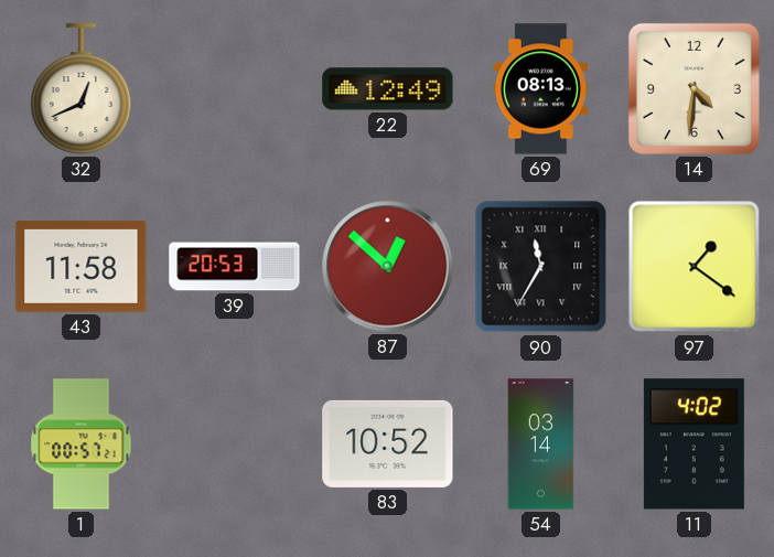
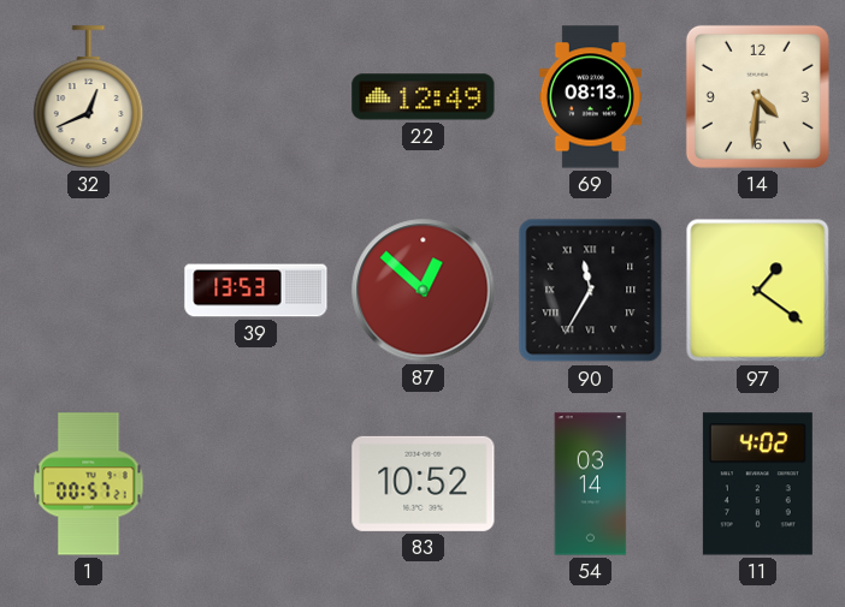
43: 11:58 -> none
39: 20:53 -> 13:53
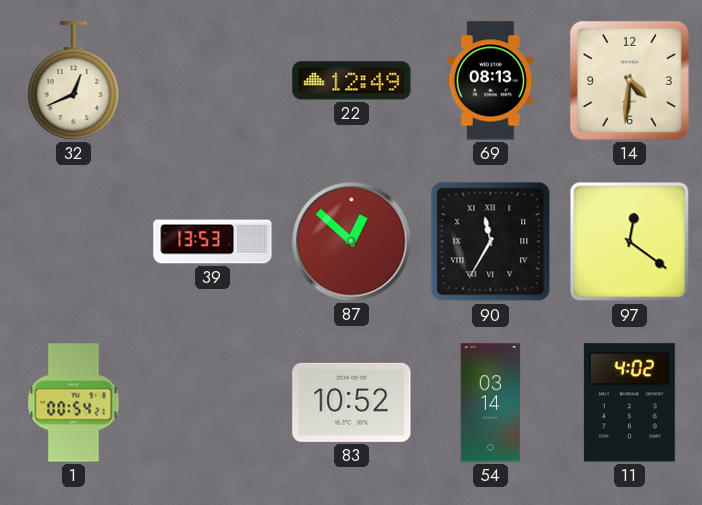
97: 1:21 -> 12:21
1: 00:57 -> 00:54
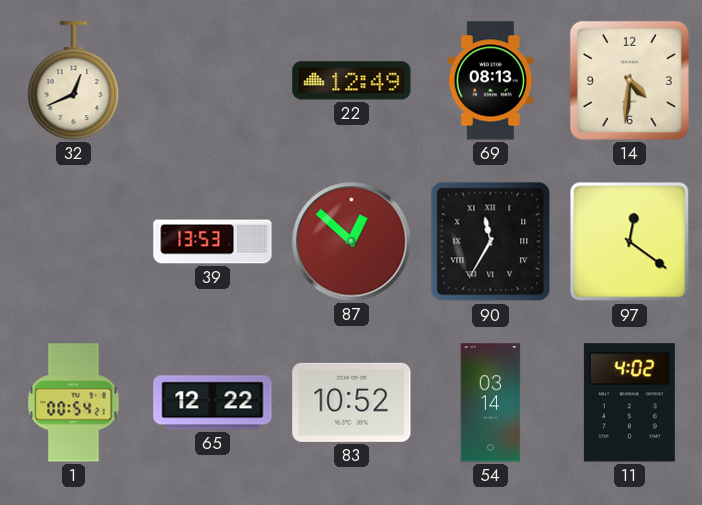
65: none -> 12:22
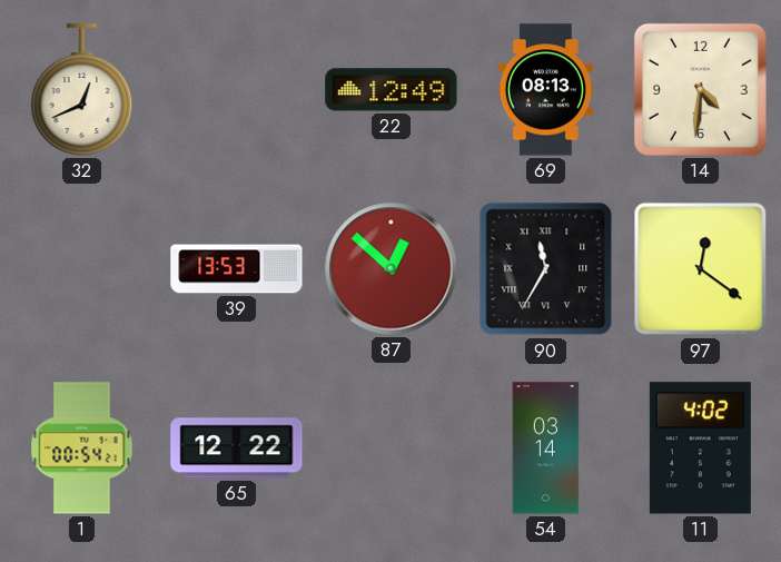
83: 10:52 -> none
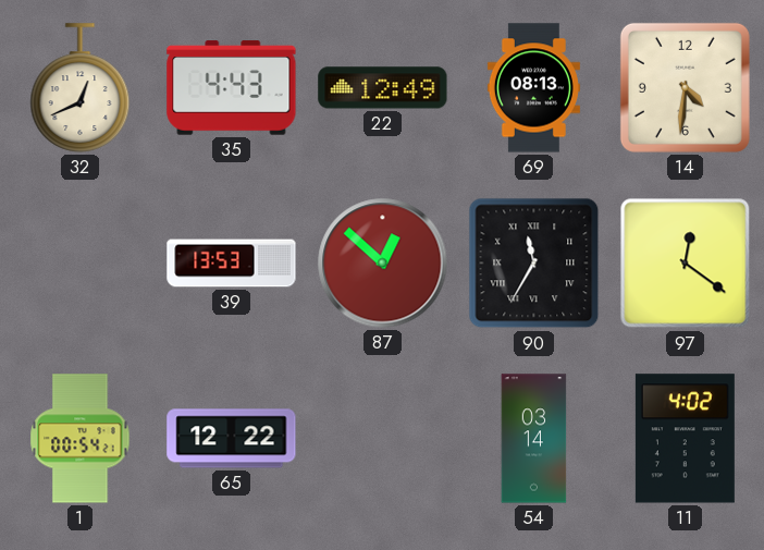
35: none -> 4:43
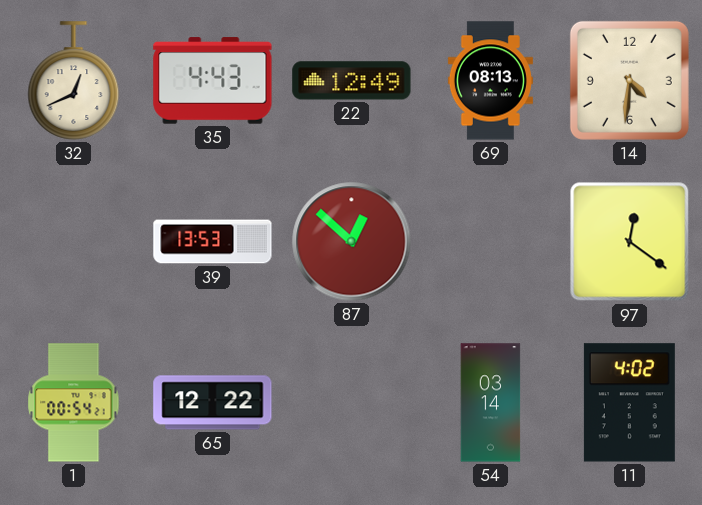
90: 11:35 -> none
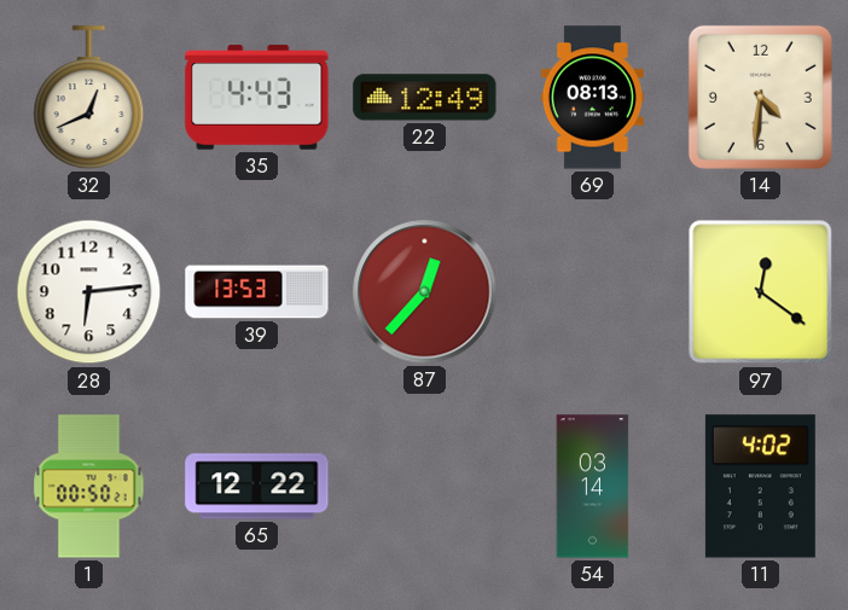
28: none -> 6:14
87: 12:52 -> 12:37
1: 00:54 -> 00:50
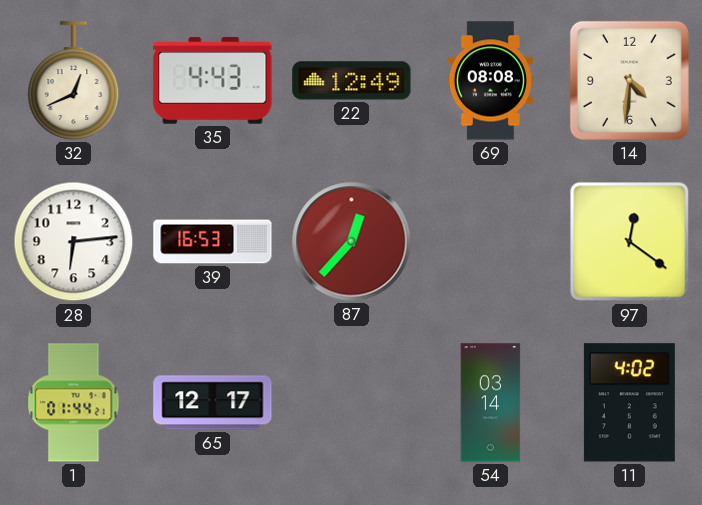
69: 08:13 -> 08:08
39: 13:53 -> 16:53
1: 00:50 -> 01:44
65: 12:22 -> 12:17
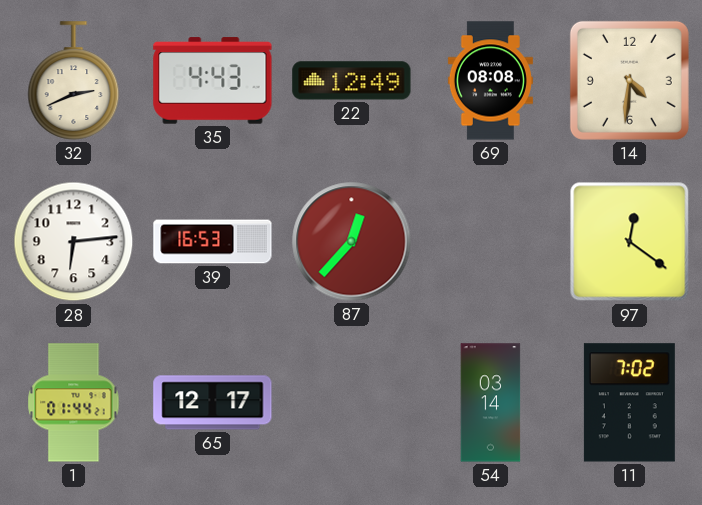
32: 12:41 -> 2:41
11: 4:02 -> 7:02
